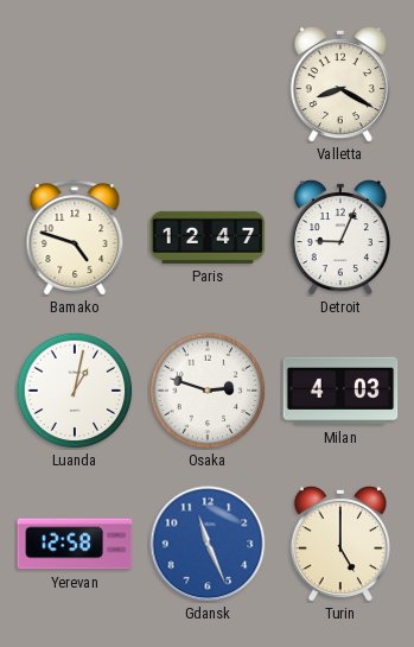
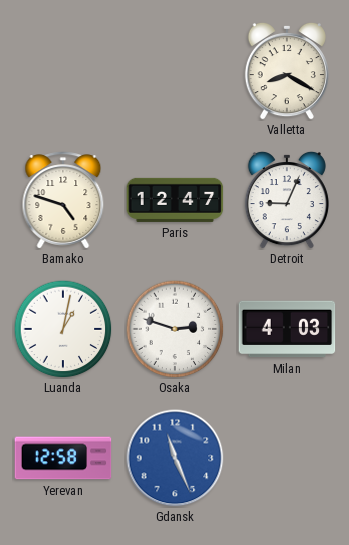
Turin: 5:00 -> none
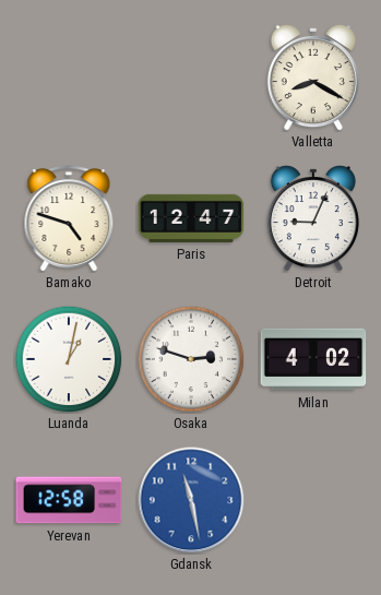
Milan: 4:03 -> 4:02
Gdansk: 11:26 -> 11:28
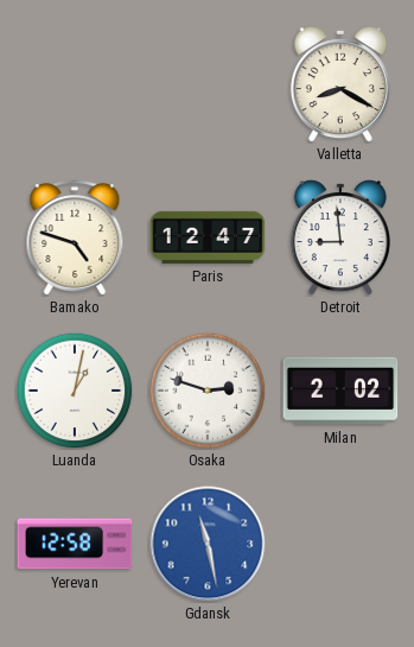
Detroit: 9:04 -> 8:59
Milan: 4:02 -> 2:02
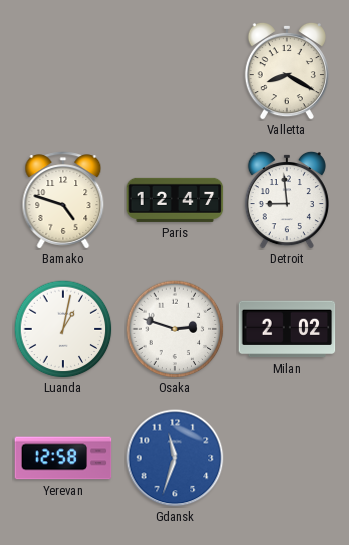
Gdansk: 11:28 -> 11:33
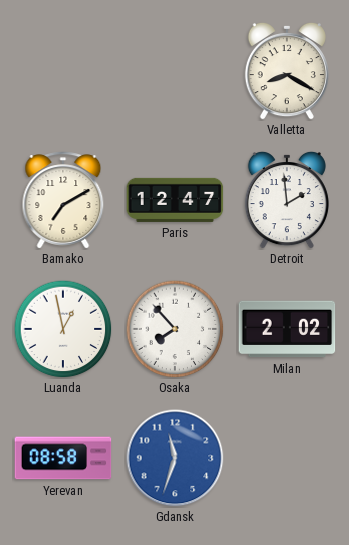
Bamako: 4:48 -> 7:10
Detroit: 8:59 -> 1:59
Luanda: 1:02 -> 12:58
Osaka: 2:48 -> 7:53
Yerevan: 12:58 -> 08:58
